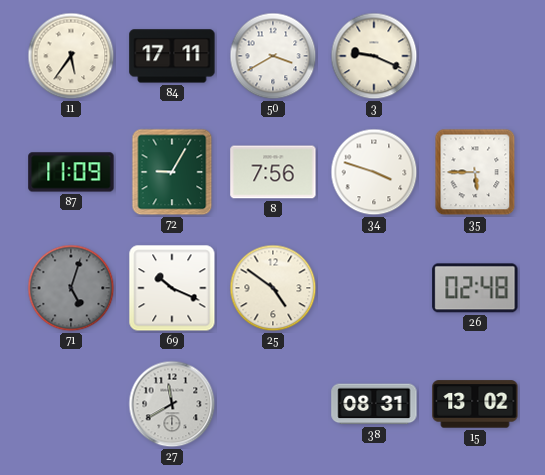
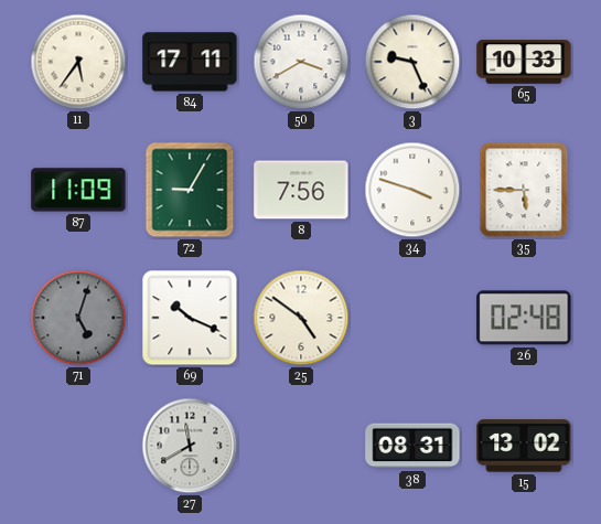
3: 9:19 -> 9:26
65: none -> 10:33
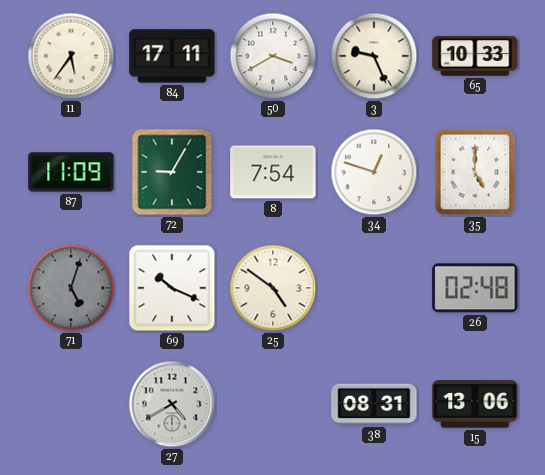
8: 7:56 -> 7:54
34: 3:48 -> 12:48
35: 5:45 -> 5:00
27: 11:40 -> 4:40
15: 13:02 -> 13:06
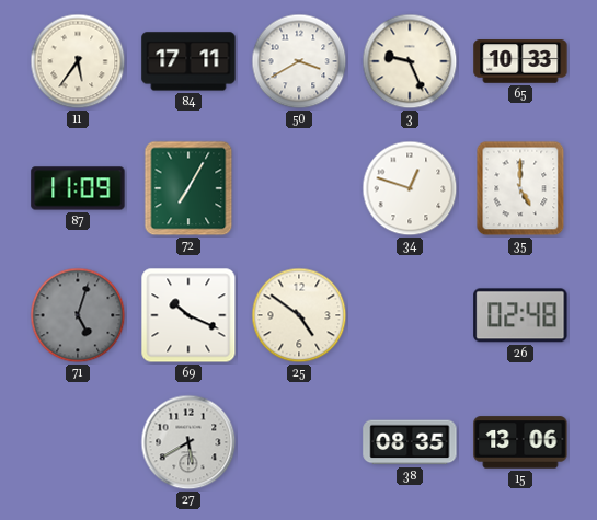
72: 9:05 -> 7:05
8: 7:54 -> none
27: 4:40 -> 5:40
38: 08:31 -> 08:35
